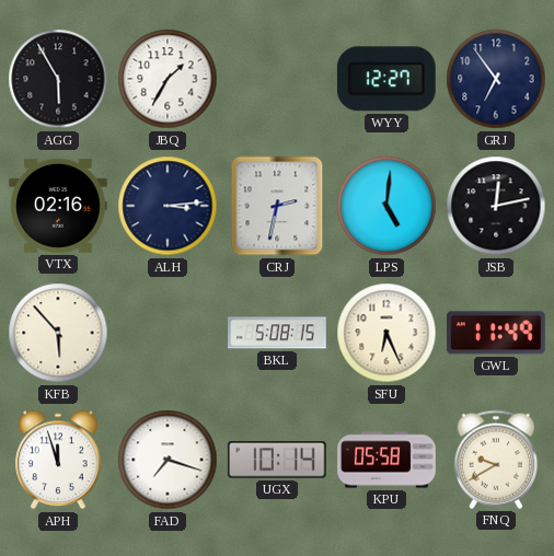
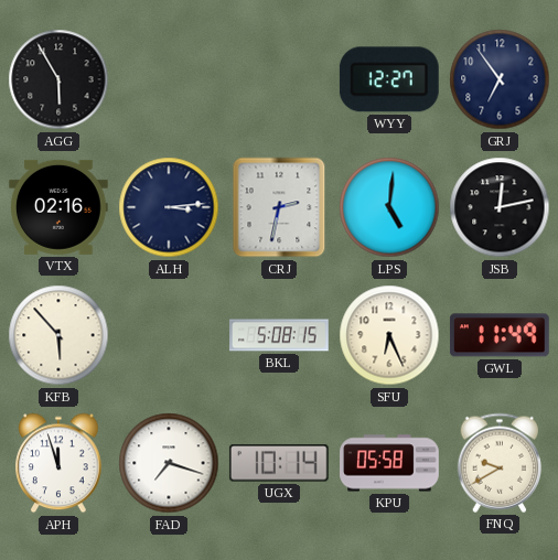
JBQ: 1:35 -> none
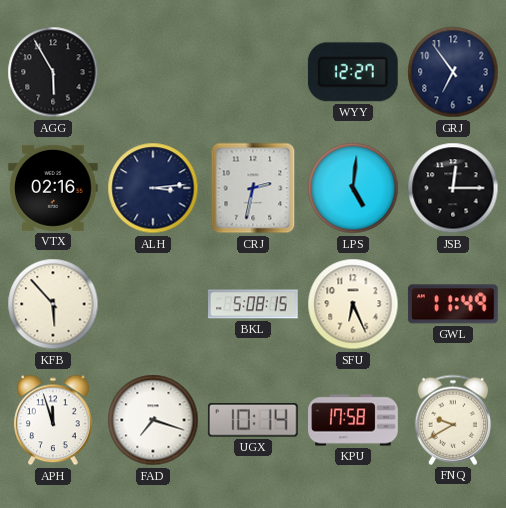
JSB: 12:13 -> 12:15
KPU: 05:58 -> 17:58
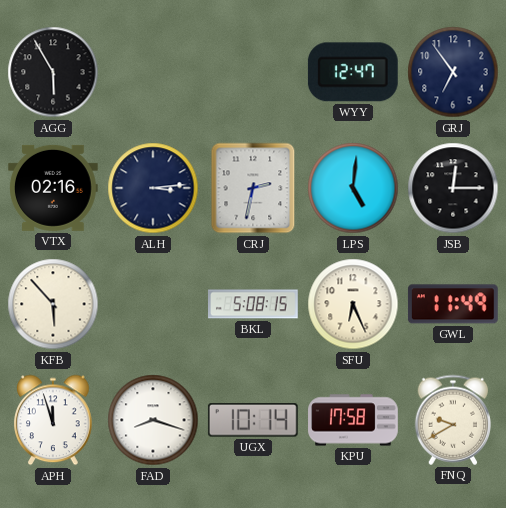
WYY: 12:27 -> 12:47
FAD: 7:18 -> 8:18
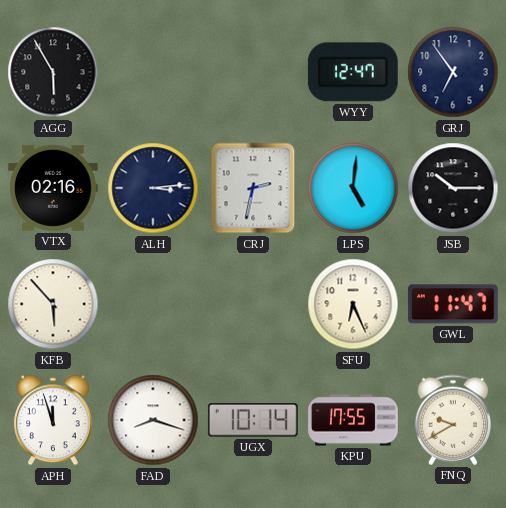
JSB: 12:15 -> 10:15
BKL: 5:08 -> none
GWL: 11:49 -> 11:47
KPU: 17:58 -> 17:55
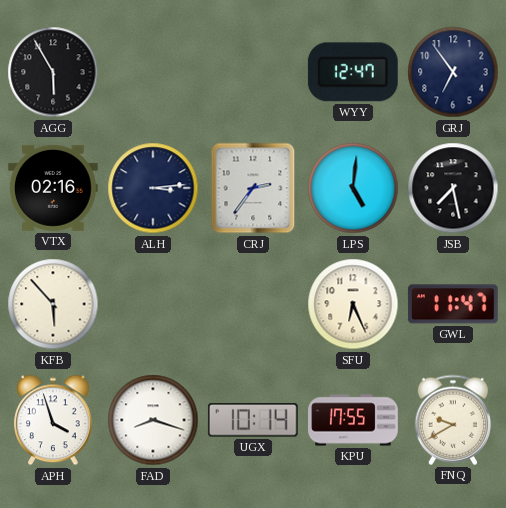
CRJ: 2:32 -> 2:36
JSB: 10:15 -> 7:28
APH: 11:57 -> 3:57
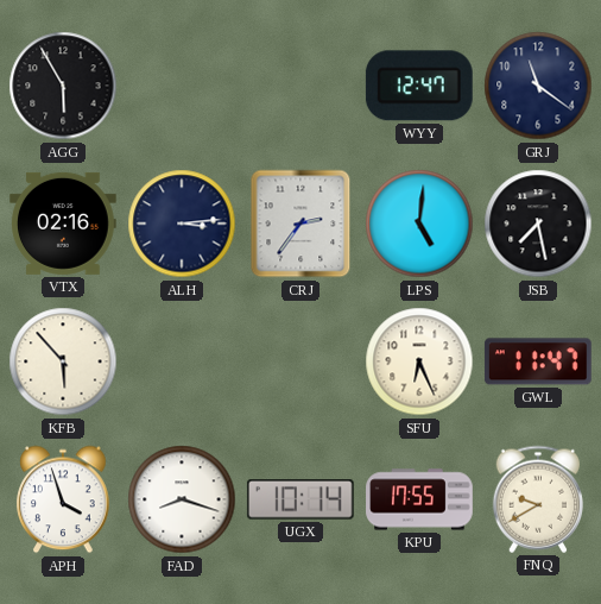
GRJ: 6:54 -> 11:21
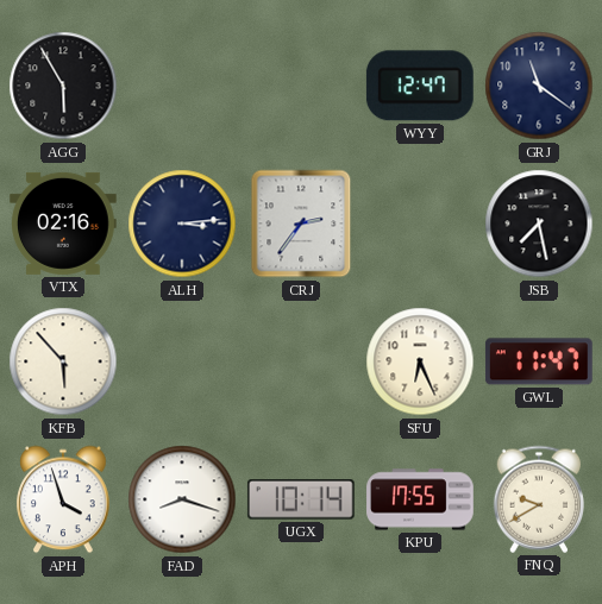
LPS: 5:01 -> none
